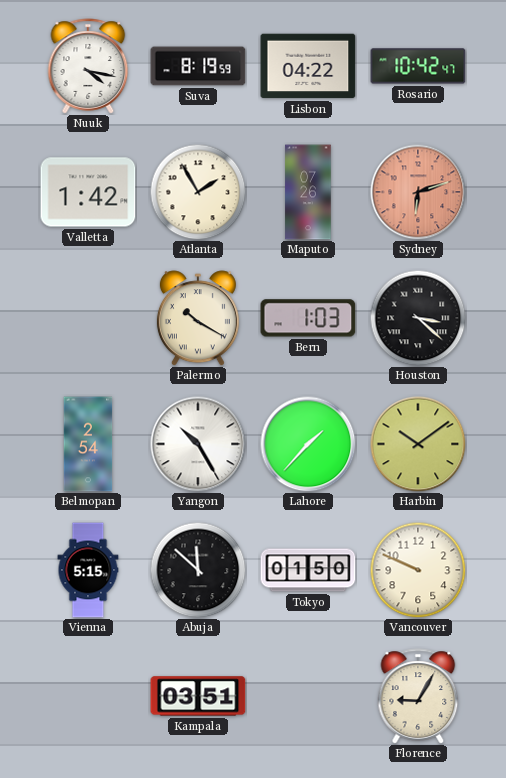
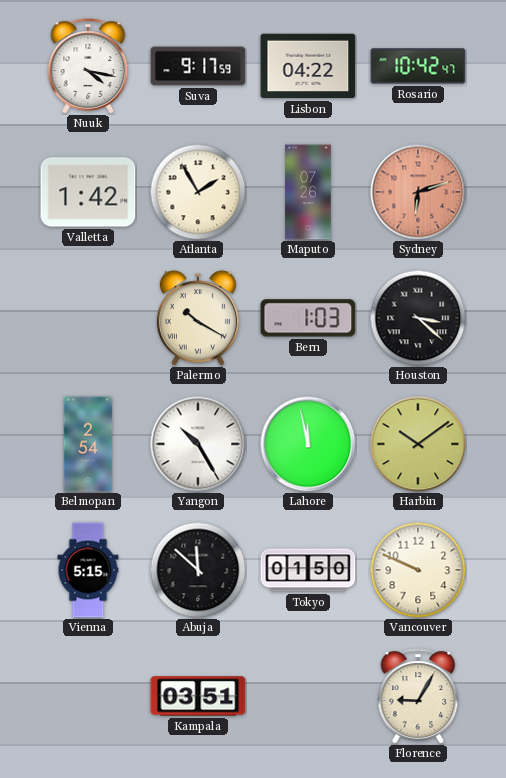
Suva: 8:19 -> 9:17
Lahore: 1:37 -> 11:58
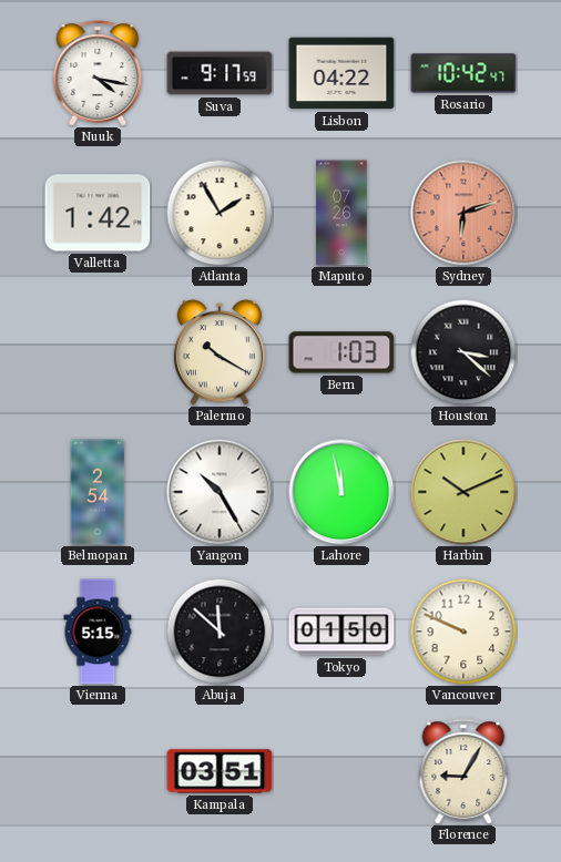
Harbin: 10:09 -> 10:11
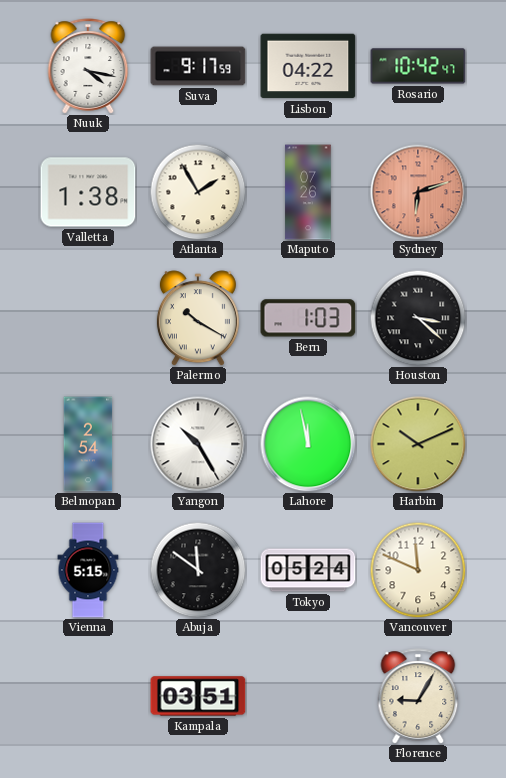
Valletta: 1:42 -> 1:38
Abuja: 11:52 -> 11:51
Tokyo: 01:50 -> 05:24
Vancouver: 9:49 -> 11:49
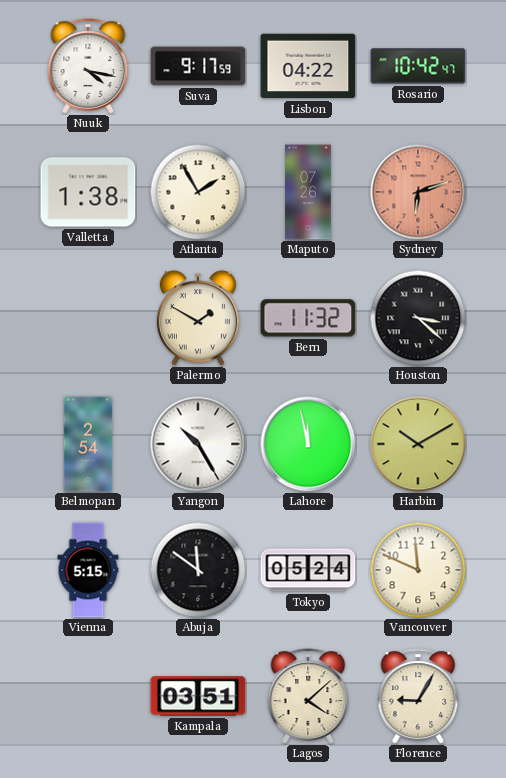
Palermo: 10:20 -> 1:50
Bern: 1:03 -> 11:32
Harbin: 10:11 -> 10:10
Lagos: none -> 4:08
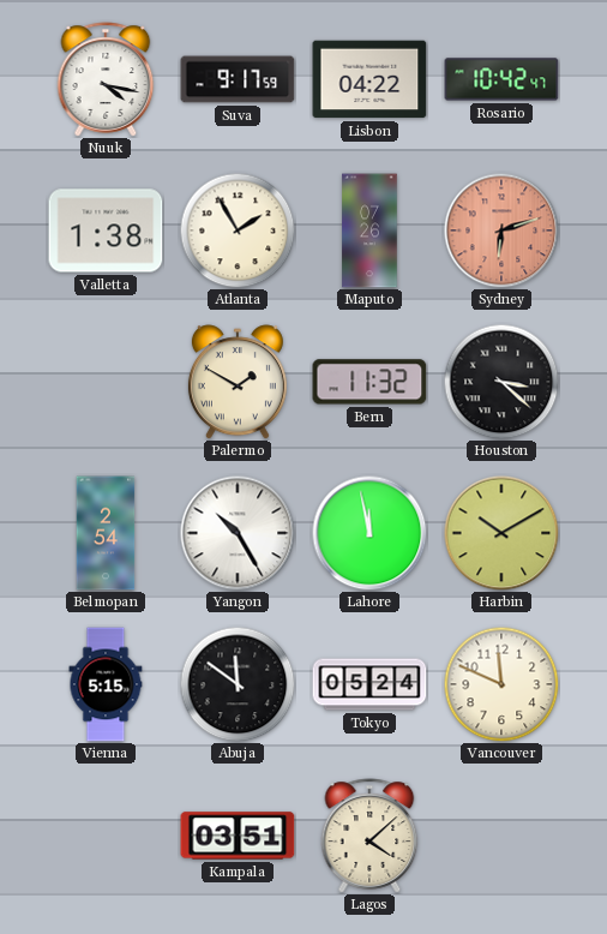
Florence: 9:05 -> none
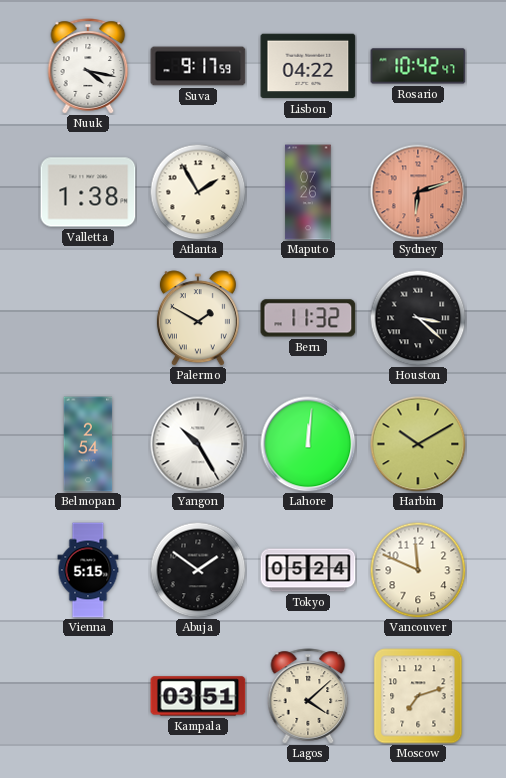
Lahore: 11:58 -> 12:01
Abuja: 11:51 -> 1:51
Moscow: none -> 7:12
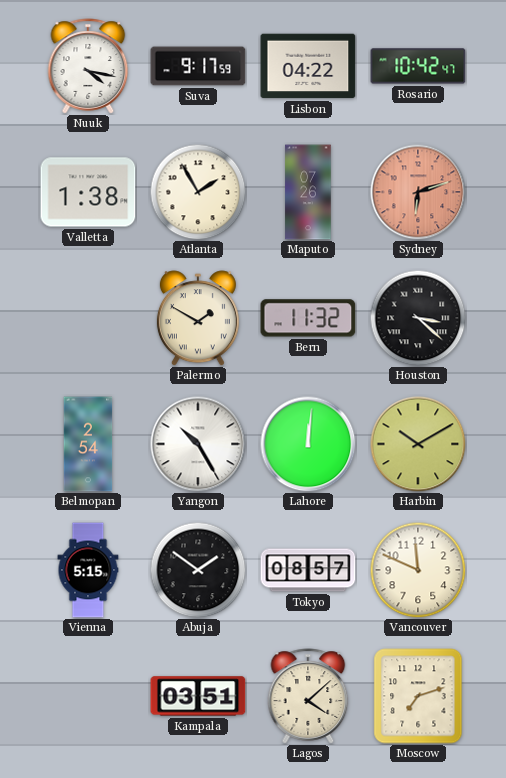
Tokyo: 05:24 -> 08:57
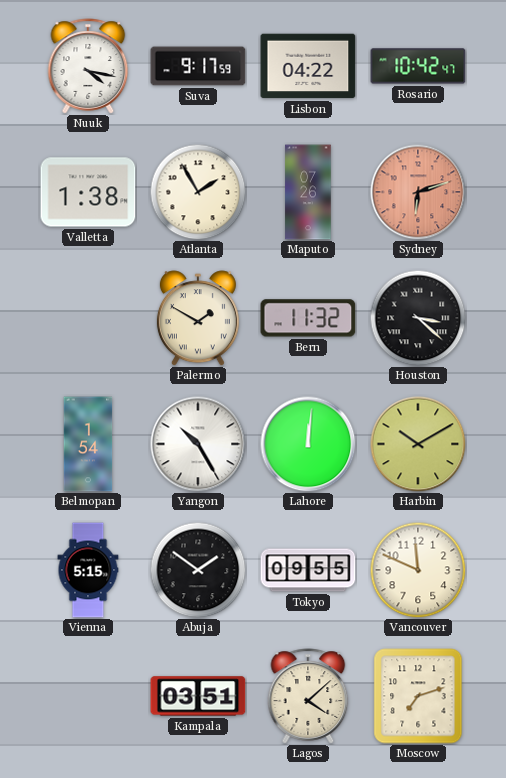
Belmopan: 2:54 -> 1:54
Tokyo: 08:57 -> 09:55
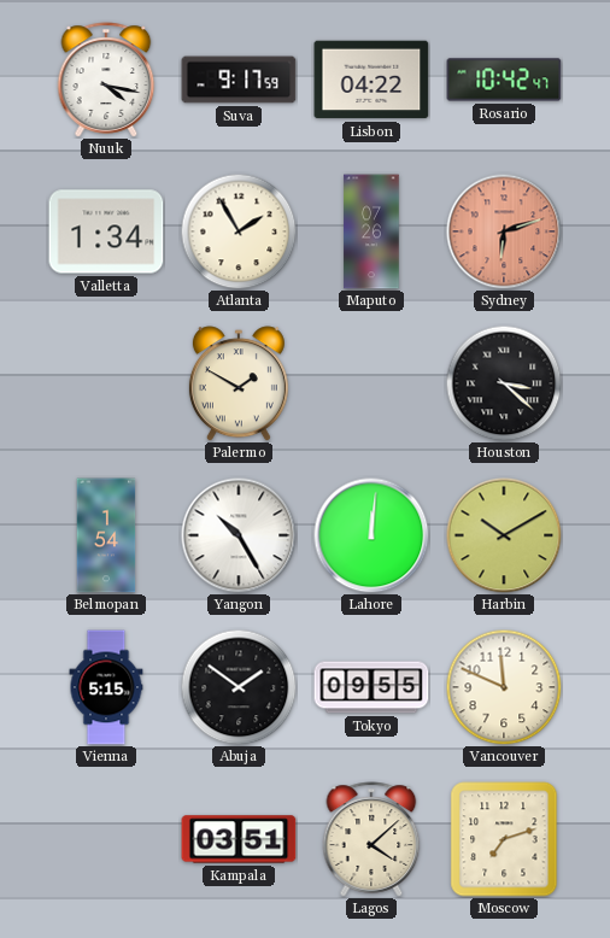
Valletta: 1:38 -> 1:34
Bern: 11:32 -> none
